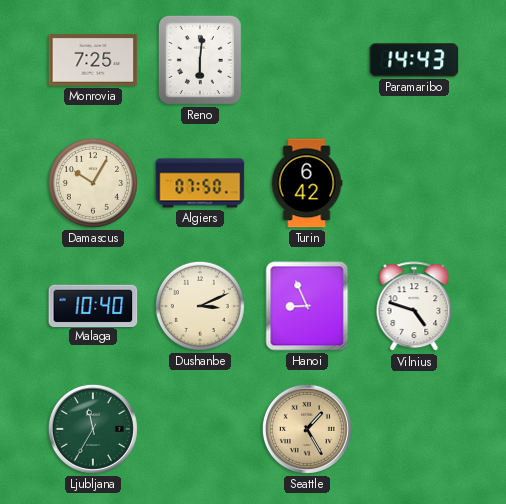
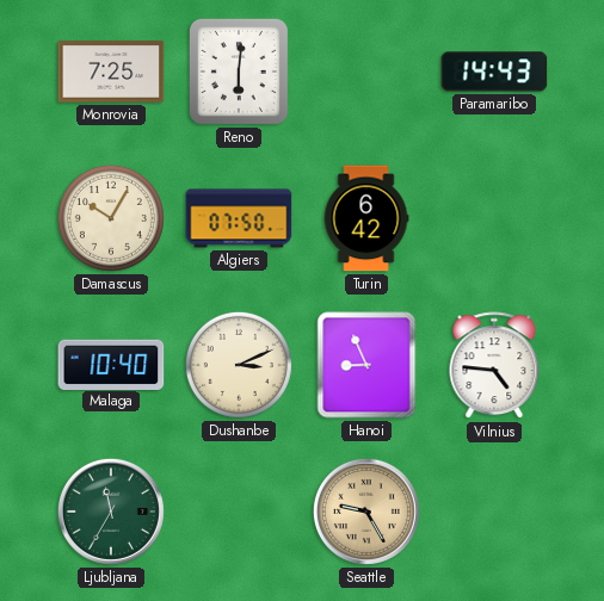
Vilnius: 4:48 -> 4:46
Seattle: 1:25 -> 9:25
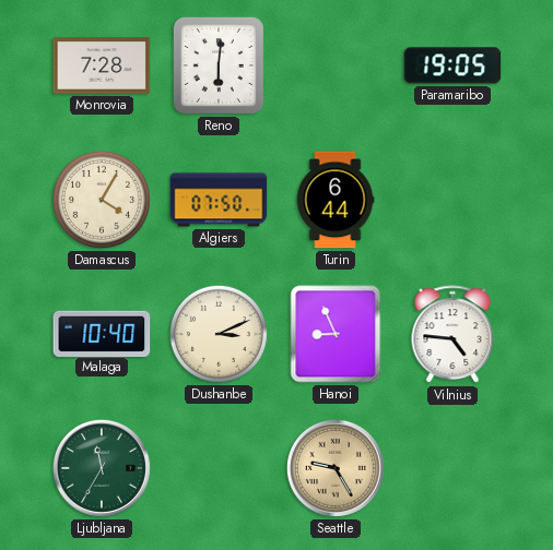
Monrovia: 7:25 -> 7:28
Paramaribo: 14:43 -> 19:05
Damascus: 10:05 -> 4:05
Turin: 6:42 -> 6:44
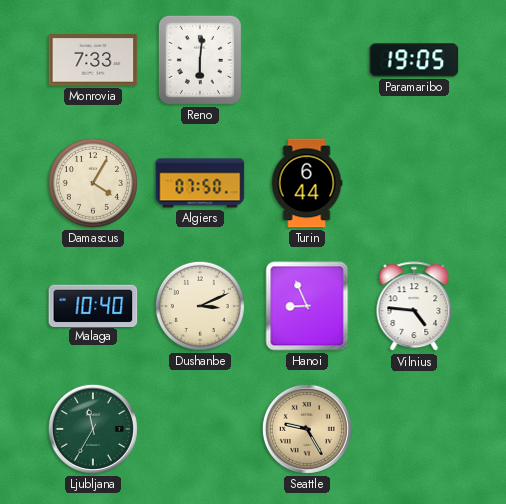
Monrovia: 7:28 -> 7:33
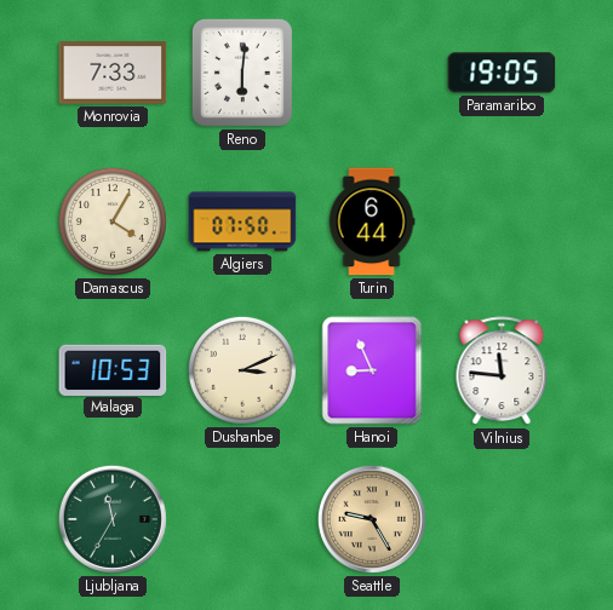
Malaga: 10:40 -> 10:53
Vilnius: 4:46 -> 11:46
